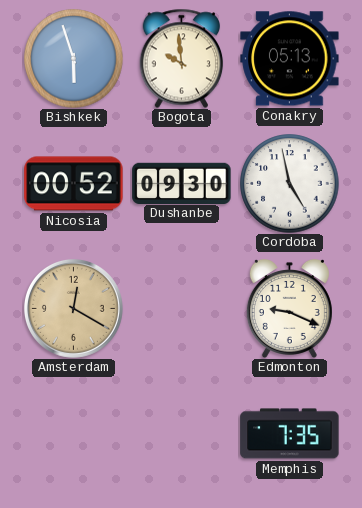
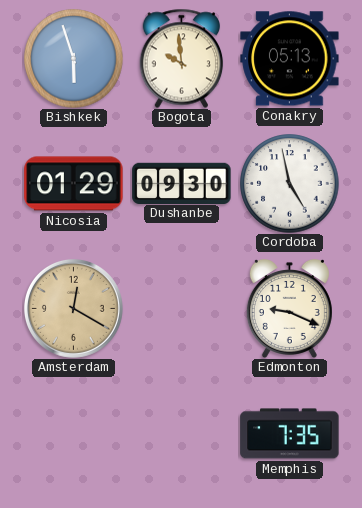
Nicosia: 00:52 -> 01:29
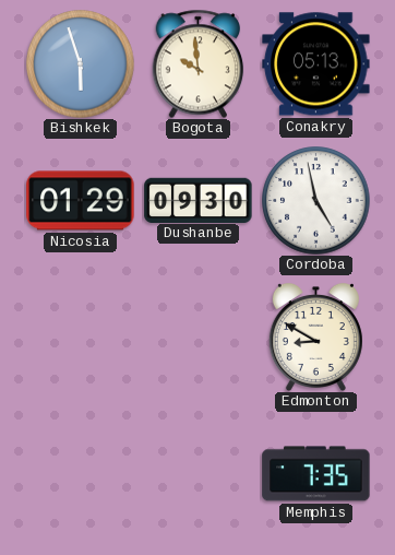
Amsterdam: 12:20 -> none
Edmonton: 9:19 -> 8:50
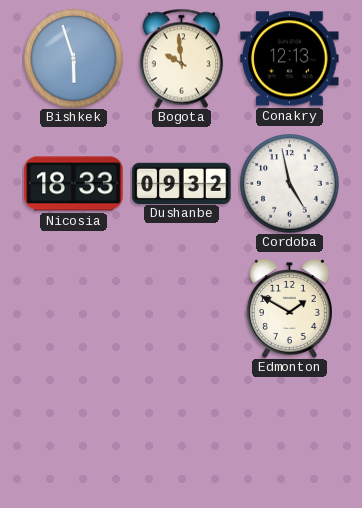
Conakry: 05:13 -> 12:13
Nicosia: 01:29 -> 18:33
Dushanbe: 09:30 -> 09:32
Edmonton: 8:50 -> 1:50
Memphis: 7:35 -> none
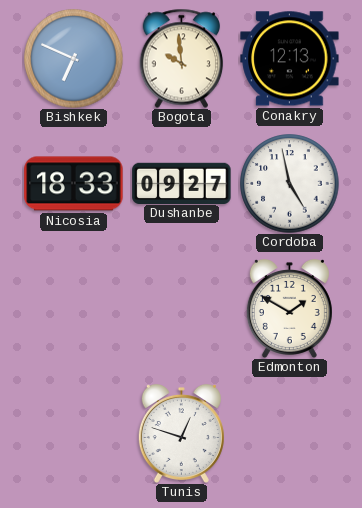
Bishkek: 5:57 -> 6:49
Dushanbe: 09:32 -> 09:27
Tunis: none -> 12:48
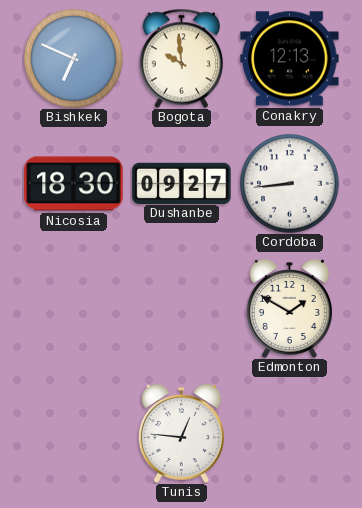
Nicosia: 18:33 -> 18:30
Cordoba: 4:58 -> 8:44
Tunis: 12:48 -> 12:46
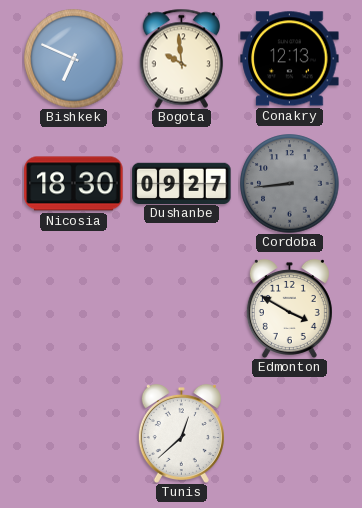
Cordoba dial: white -> grey
Edmonton: 1:50 -> 3:50
Tunis: 12:46 -> 12:38
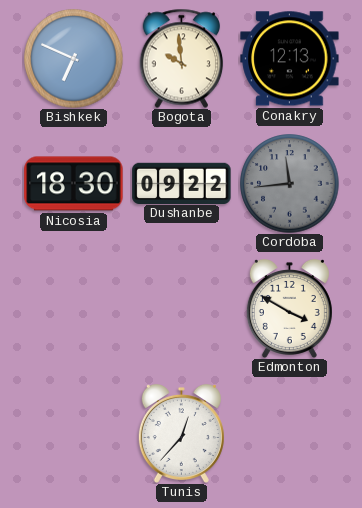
Dushanbe: 09:27 -> 09:22
Cordoba: 8:44 -> 11:44
Tunis: 12:38 -> 12:37
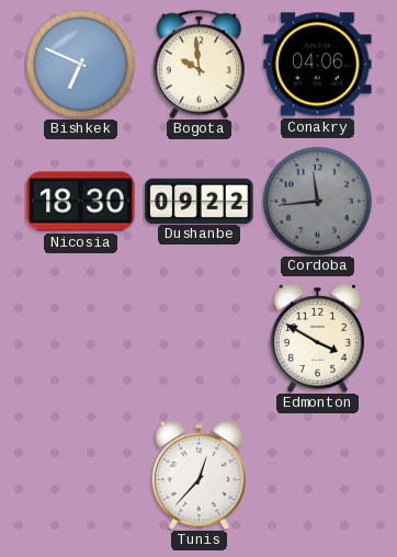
Conakry: 12:13 -> 04:06
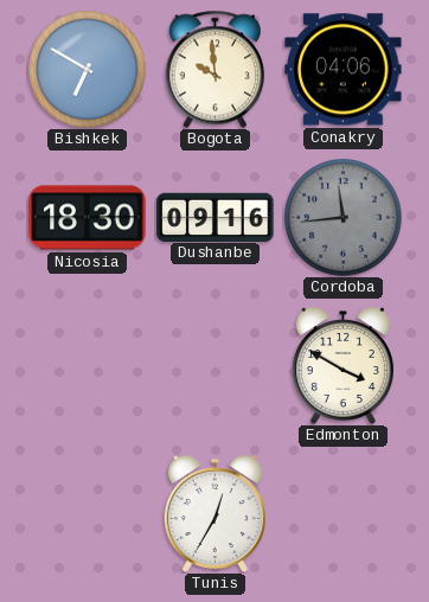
Bishkek: 6:49 -> 6:50
Dushanbe: 09:22 -> 09:16
Tunis: 12:37 -> 12:35
